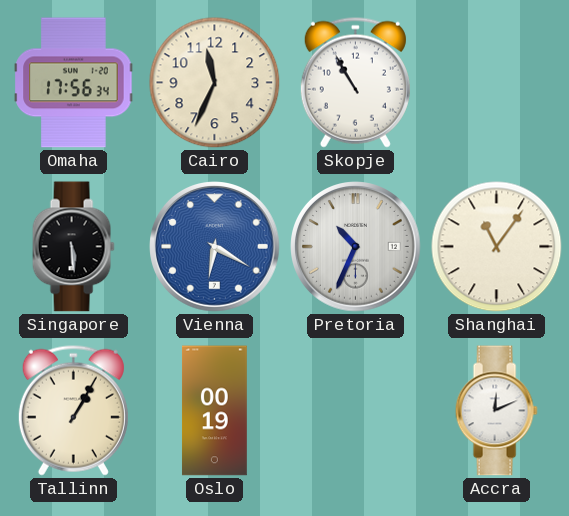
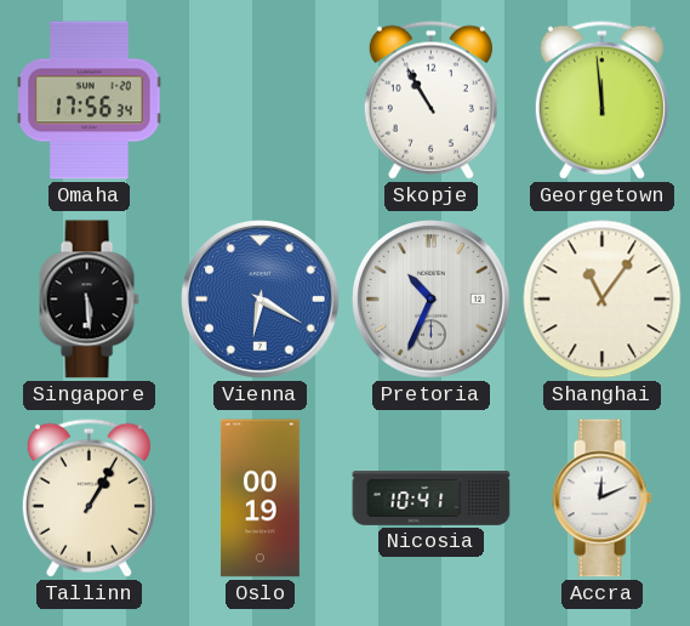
Cairo: 11:34 -> none
Georgetown: none -> 11:59
Nicosia: none -> 10:41
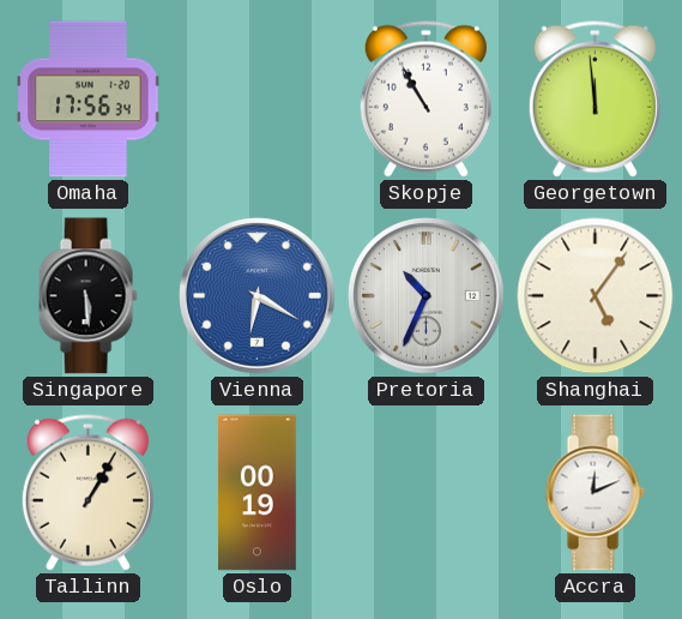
Shanghai: 11:06 -> 5:06
Nicosia: 10:41 -> none
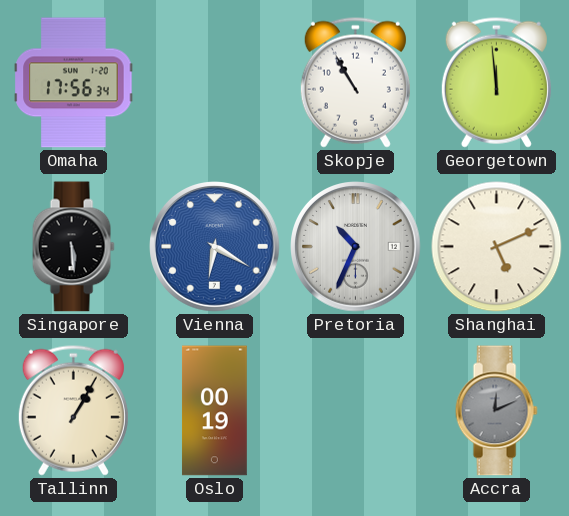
Shanghai: 5:06 -> 5:11
Accra dial: white -> grey
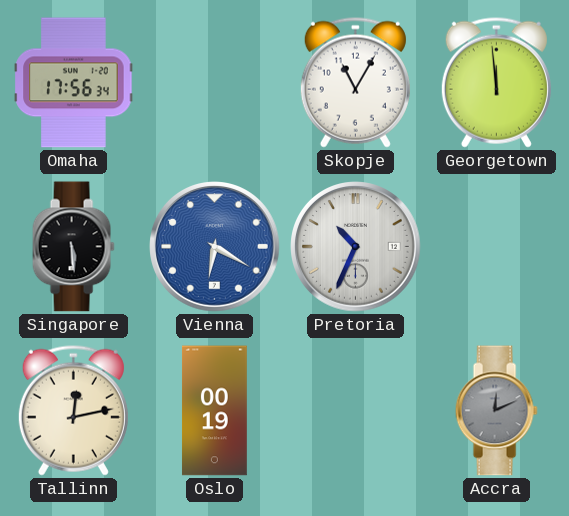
Skopje: 10:55 -> 11:05
Shanghai: 5:11 -> none
Tallinn: 1:05 -> 12:13
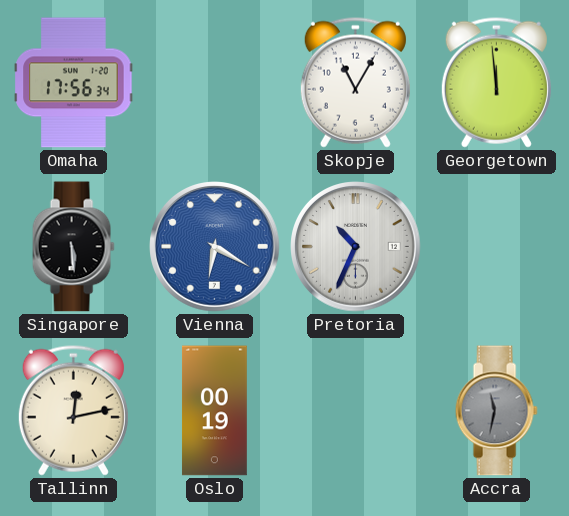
Accra: 12:11 -> 11:32
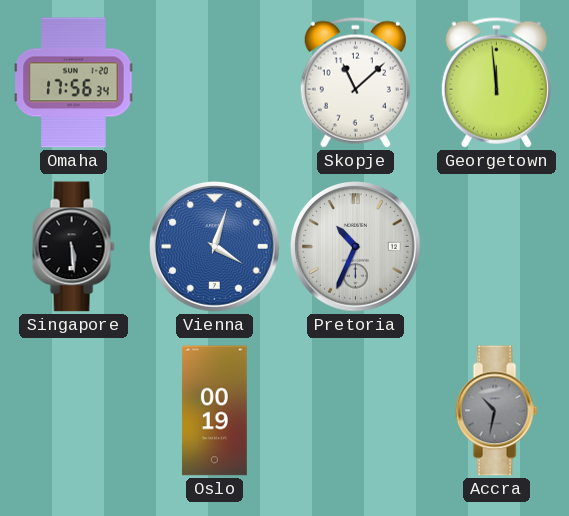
Skopje: 11:05 -> 11:08
Vienna: 6:20 -> 4:03
Tallinn: 12:13 -> none
Accra: 11:32 -> 10:32
